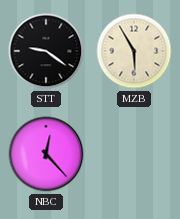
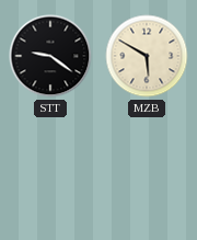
MZB: 5:55 -> 5:50
NBC: 12:23 -> none
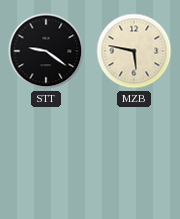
MZB: 5:50 -> 5:47
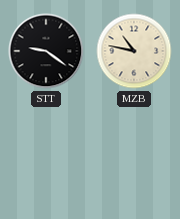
MZB: 5:47 -> 10:47
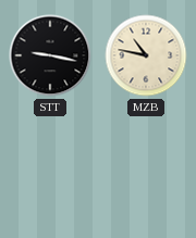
STT: 9:21 -> 9:17
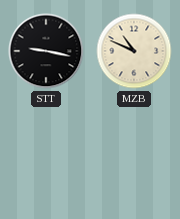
MZB: 10:47 -> 10:49
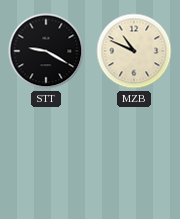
STT: 9:17 -> 9:20
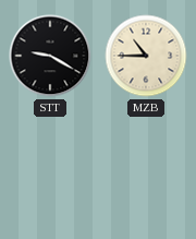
MZB: 10:49 -> 10:45
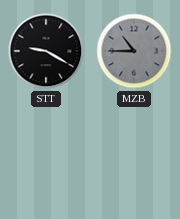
MZB dial: cream -> grey
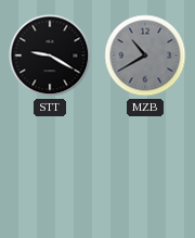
MZB: 10:45 -> 10:40
